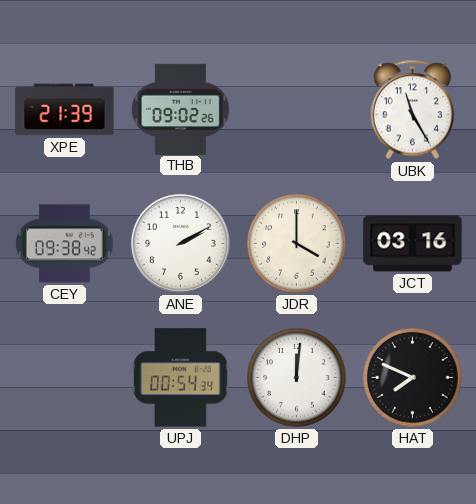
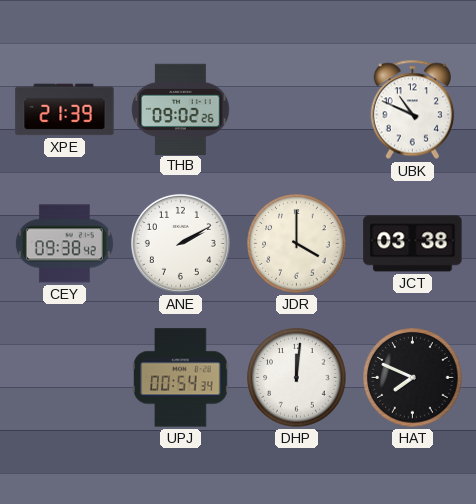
UBK: 11:25 -> 10:49
JCT: 03:16 -> 03:38
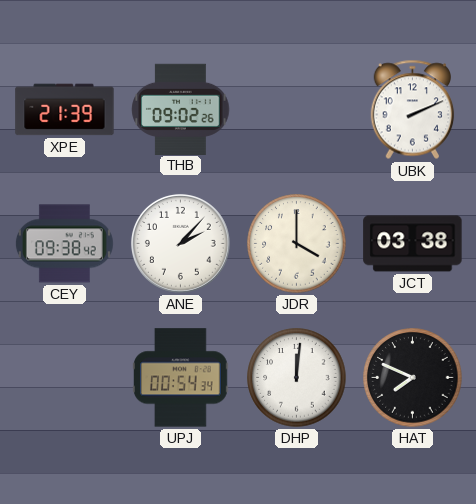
UBK: 10:49 -> 2:11
ANE: 2:10 -> 2:07
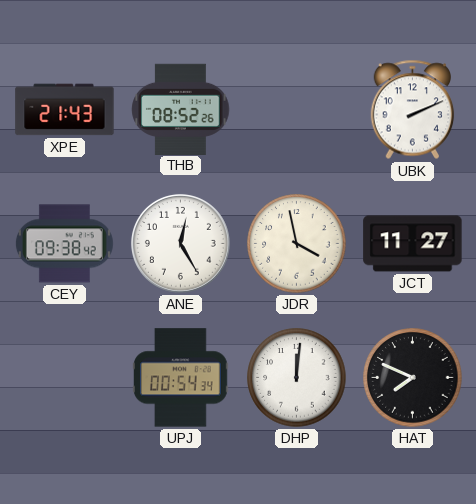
XPE: 21:39 -> 21:43
THB: 09:02 -> 08:52
ANE: 2:07 -> 12:25
JDR: 4:00 -> 3:58
JCT: 03:38 -> 11:27
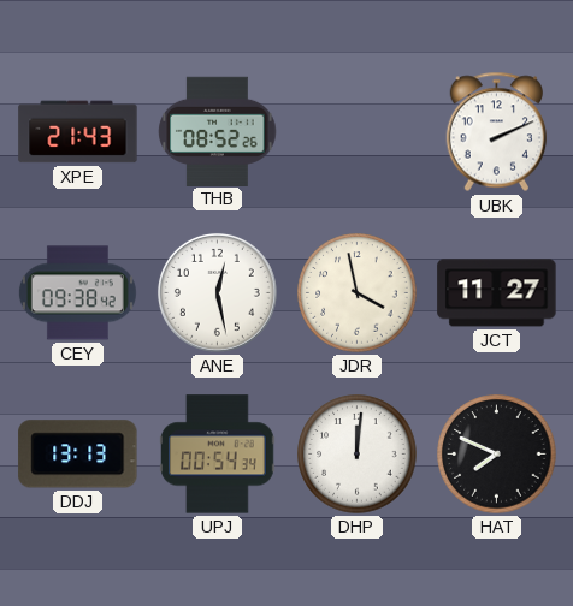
ANE: 12:25 -> 12:28
DDJ: none -> 13:13
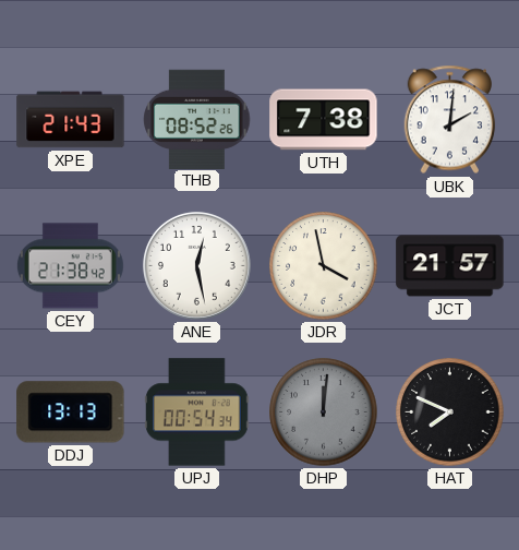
UTH: none -> 7:38
UBK: 2:11 -> 2:01
CEY: 09:38 -> 21:38
JCT: 11:27 -> 21:57
DHP dial: white -> grey
